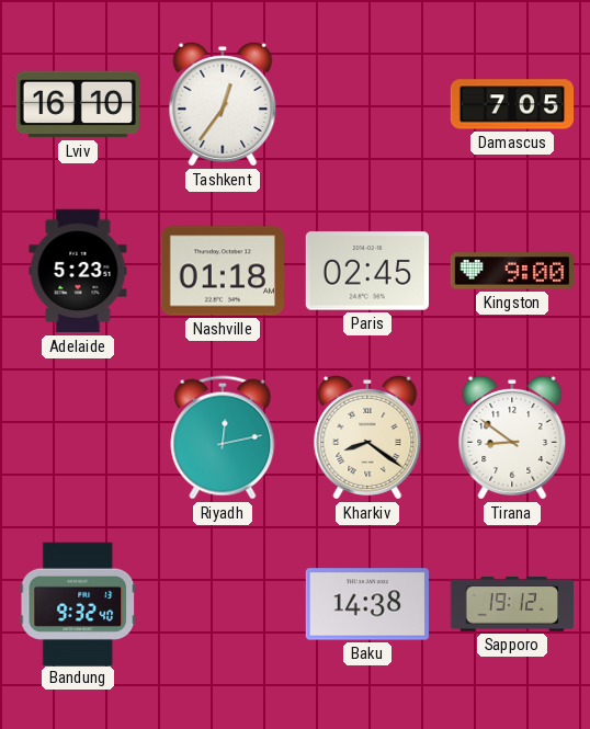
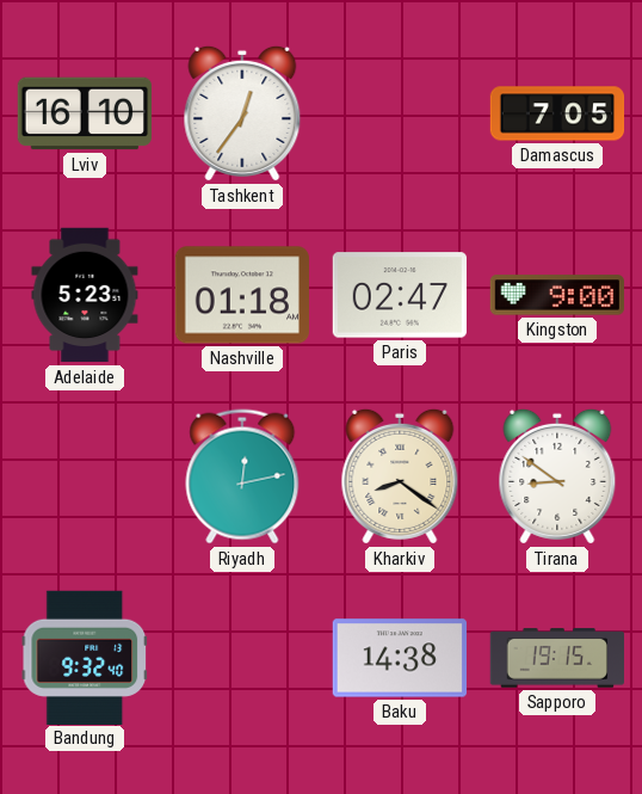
Paris: 02:45 -> 02:47
Sapporo: 19:12 -> 19:15
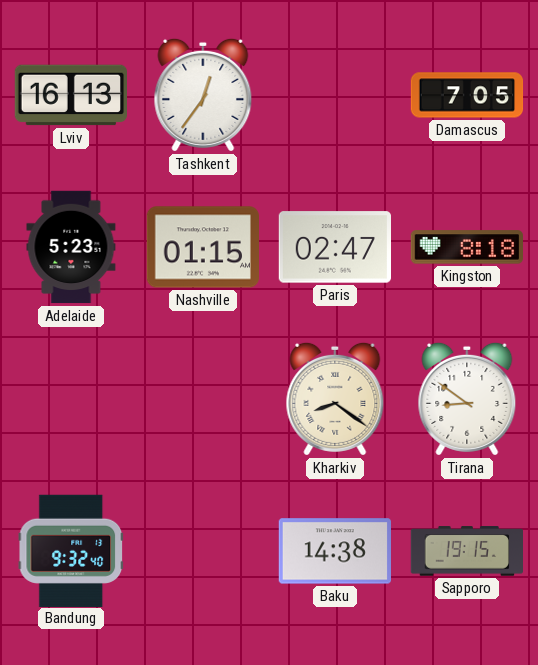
Lviv: 16:10 -> 16:13
Nashville: 01:18 -> 01:15
Kingston: 9:00 -> 8:18
Riyadh: 12:13 -> none
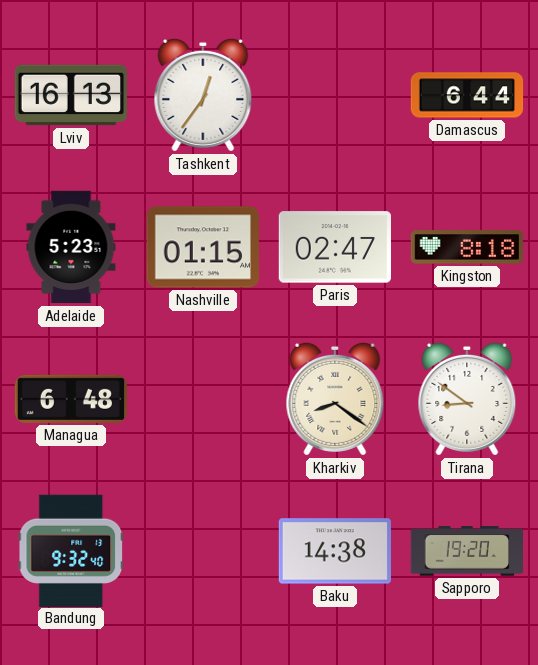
Damascus: 7:05 -> 6:44
Managua: none -> 6:48
Sapporo: 19:15 -> 19:20
